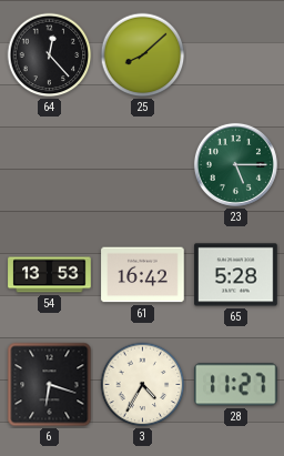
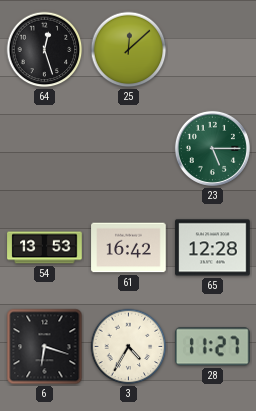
64: 12:23 -> 12:27
25: 8:08 -> 12:08
65: 5:28 -> 12:28
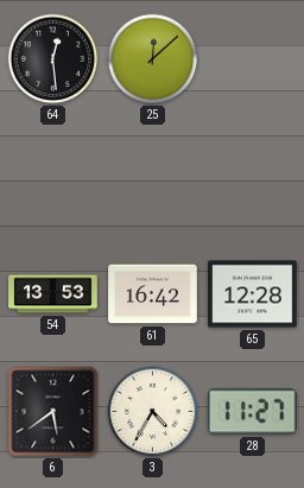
64: 12:27 -> 12:29
23: 5:15 -> none
6: 6:18 -> 5:39
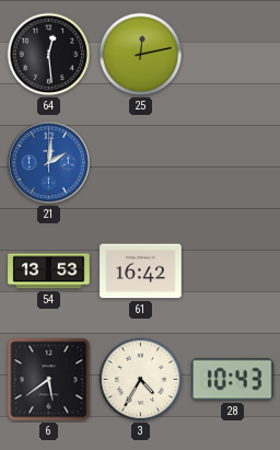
25: 12:08 -> 12:13
21: none -> 2:01
65: 12:28 -> none
28: 11:27 -> 10:43
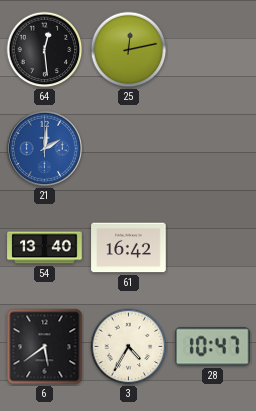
54: 13:53 -> 13:40
28: 10:43 -> 10:47
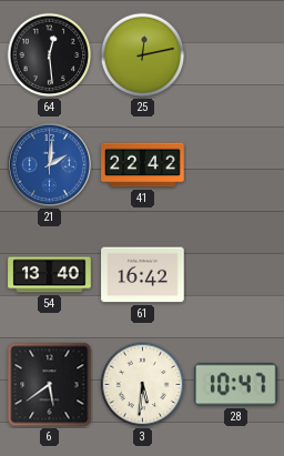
41: none -> 22:42
3: 4:35 -> 5:31
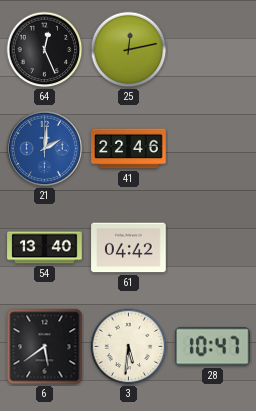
64: 12:29 -> 12:26
41: 22:42 -> 22:46
61: 16:42 -> 04:42
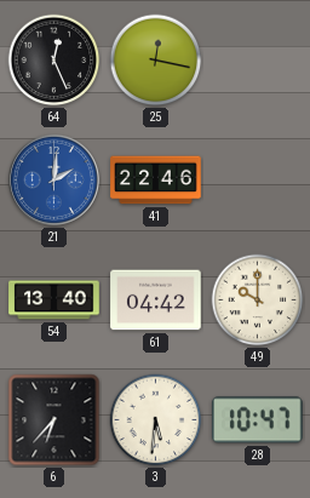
25: 12:13 -> 12:17
49: none -> 10:00
6: 5:39 -> 6:37
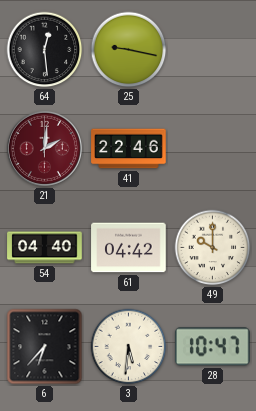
64: 12:26 -> 12:29
25: 12:17 -> 9:17
21 dial: blue -> burgundy
54: 13:40 -> 04:40
